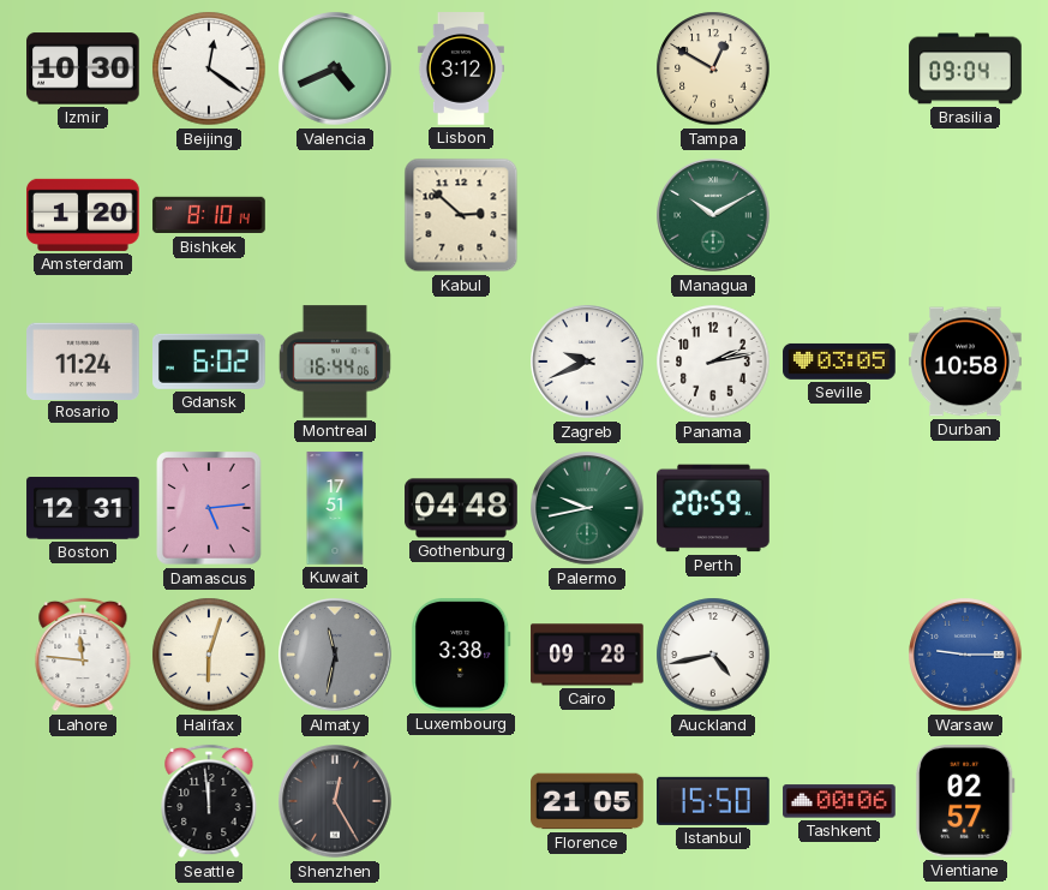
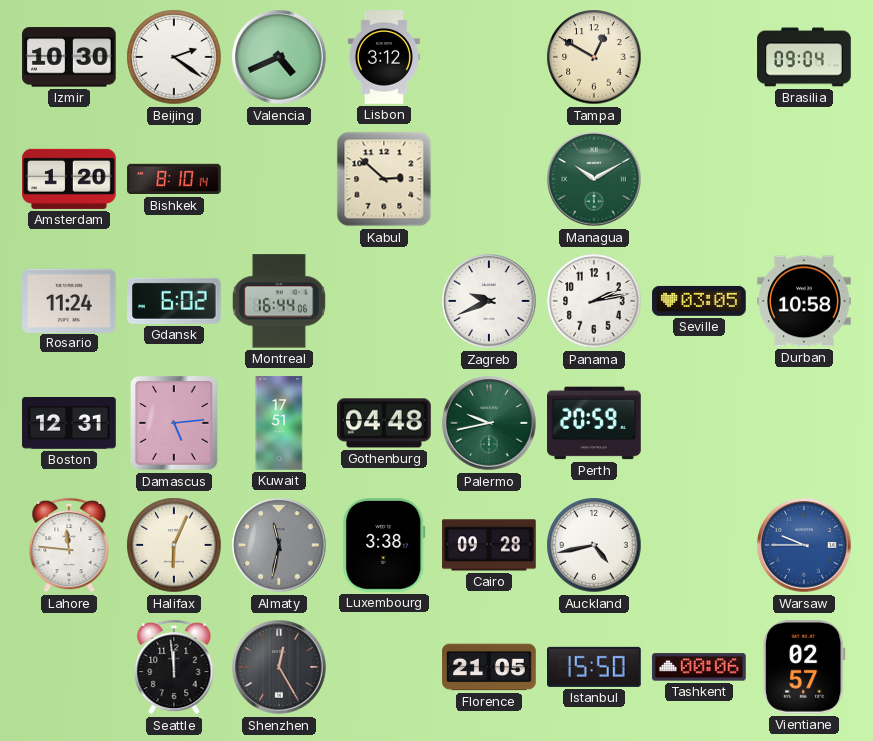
Beijing: 12:21 -> 2:21
Halifax: 6:03 -> 6:04
Warsaw: 9:15 -> 9:45
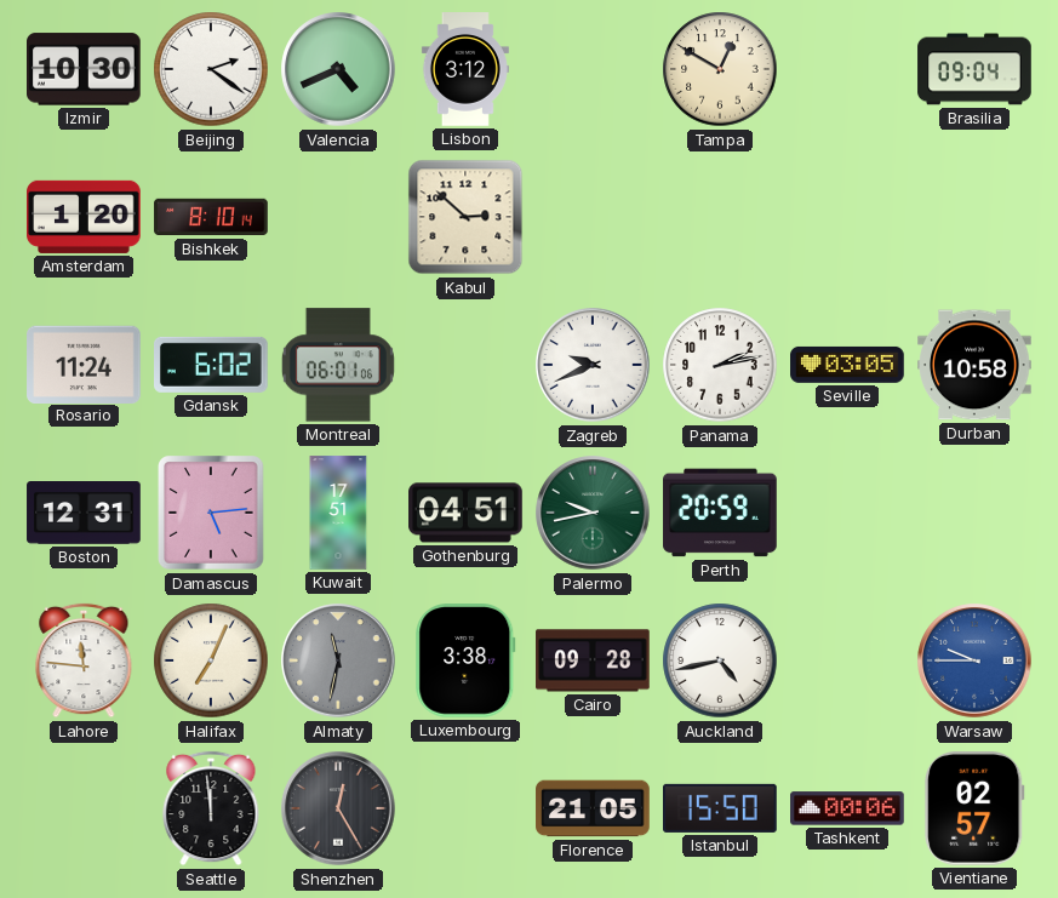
Managua: 10:10 -> none
Montreal: 16:44 -> 06:01
Gothenburg: 04:48 -> 04:51
Halifax: 6:04 -> 7:04
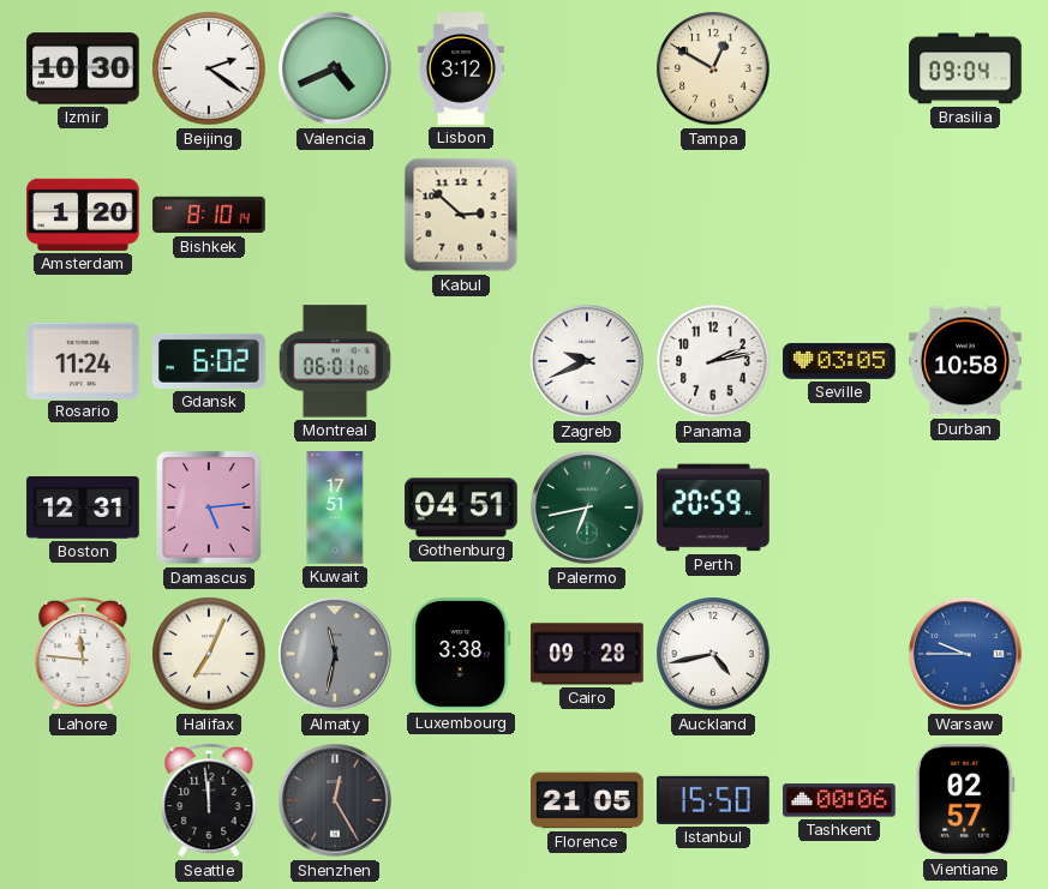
Palermo: 9:43 -> 6:43
